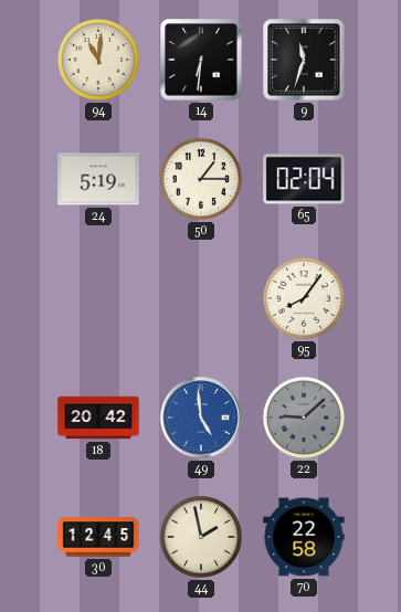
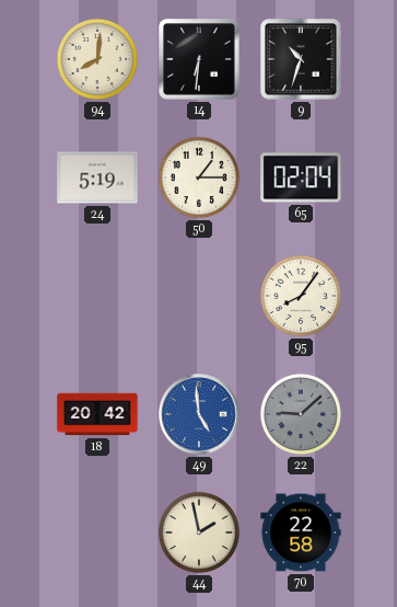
94: 11:01 -> 8:01
9: 11:33 -> 10:33
30: 12:45 -> none
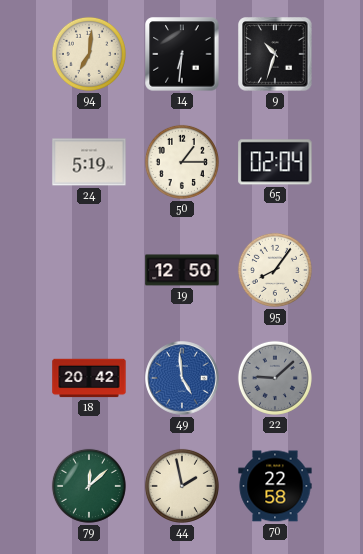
94: 8:01 -> 7:01
19: none -> 12:50
79: none -> 12:08
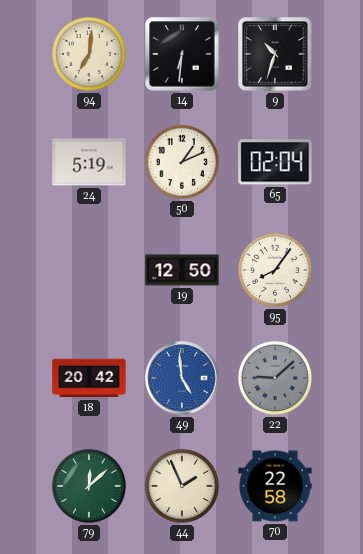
50: 1:15 -> 1:11
44: 1:58 -> 1:56
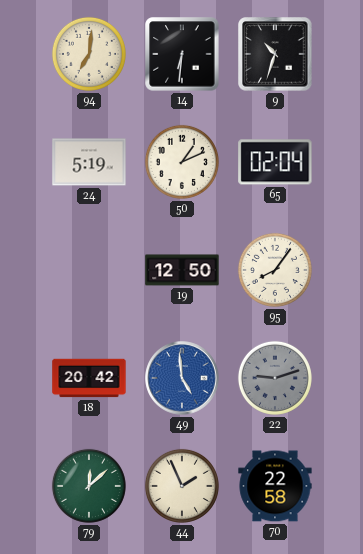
22: 9:08 -> 9:12
